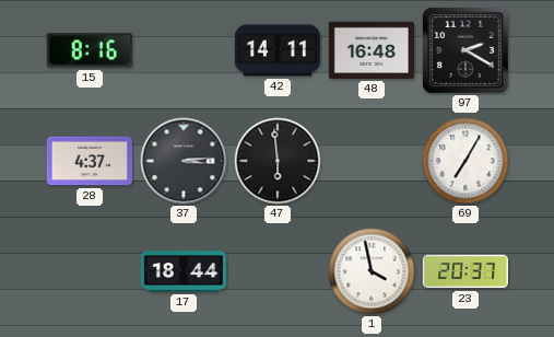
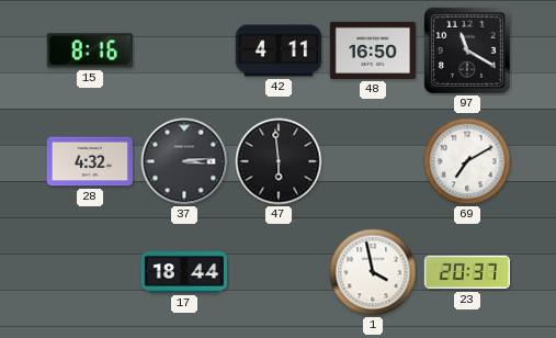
42: 14:11 -> 4:11
48: 16:48 -> 16:50
97: 2:20 -> 11:20
28: 4:37 -> 4:32
69: 7:05 -> 7:10
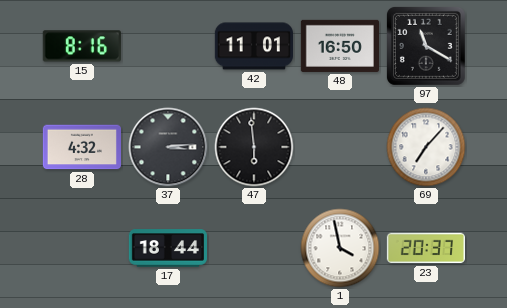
42: 4:11 -> 11:01
69: 7:10 -> 7:07
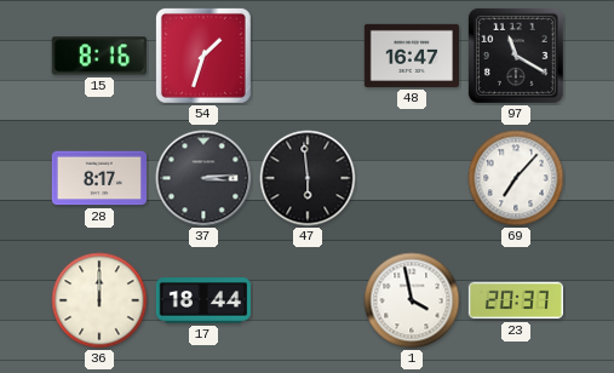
54: none -> 1:33
42: 11:01 -> none
48: 16:50 -> 16:47
28: 4:32 -> 8:17
36: none -> 12:00
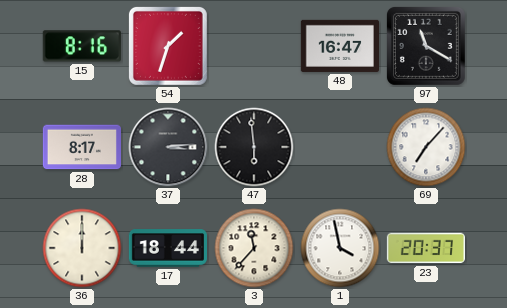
3: none -> 11:37
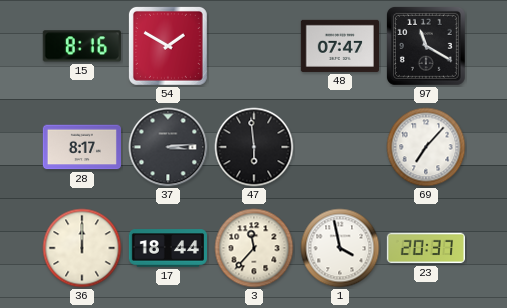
54: 1:33 -> 1:50
48: 16:47 -> 07:47
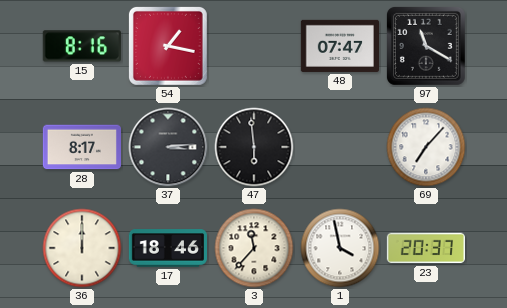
54: 1:50 -> 1:17
17: 18:44 -> 18:46
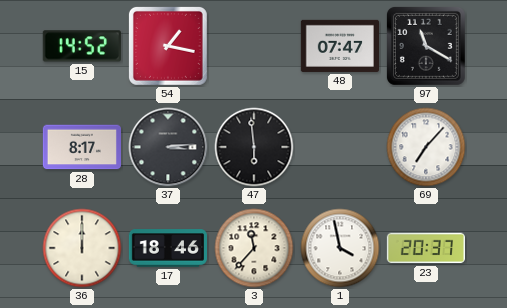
15: 8:16 -> 14:52
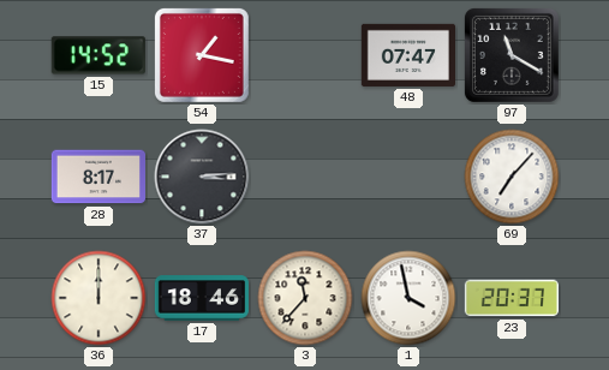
47: 5:59 -> none
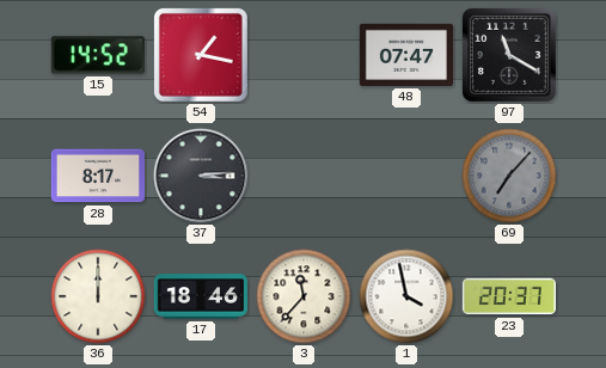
69 dial: white -> grey
